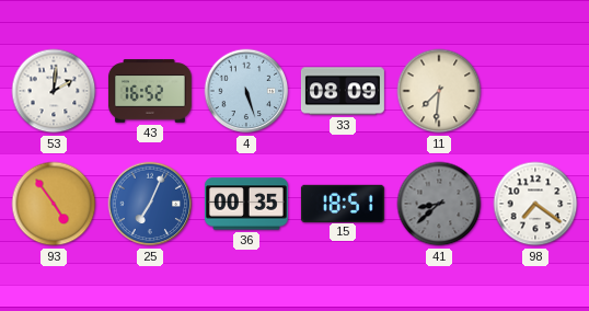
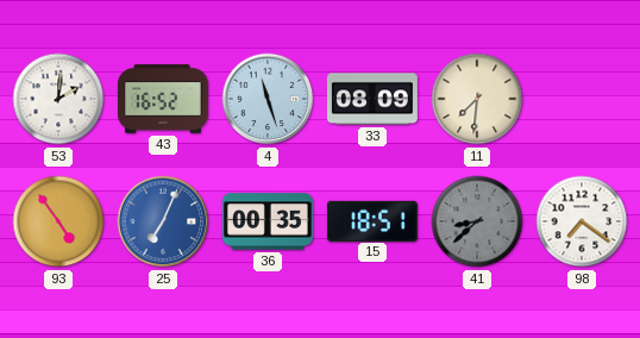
4: 5:27 -> 11:27
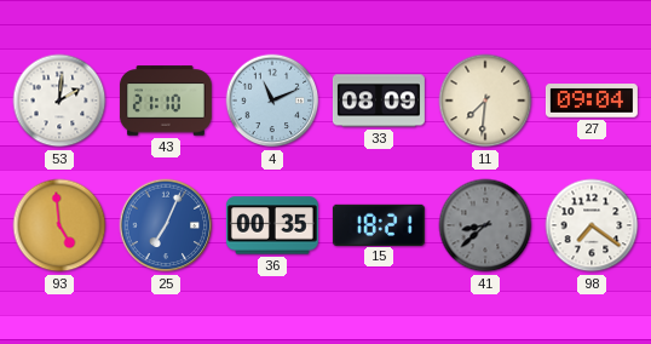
43: 16:52 -> 21:10
4: 11:27 -> 11:11
27: none -> 09:04
93: 4:54 -> 4:59
15: 18:51 -> 18:21
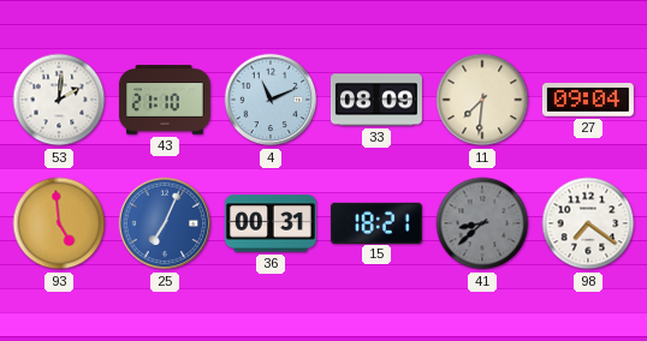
36: 00:35 -> 00:31
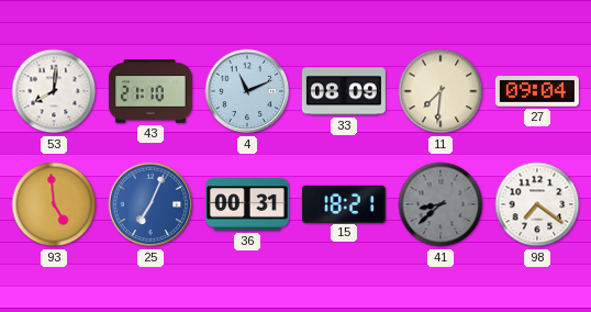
53: 2:01 -> 8:01
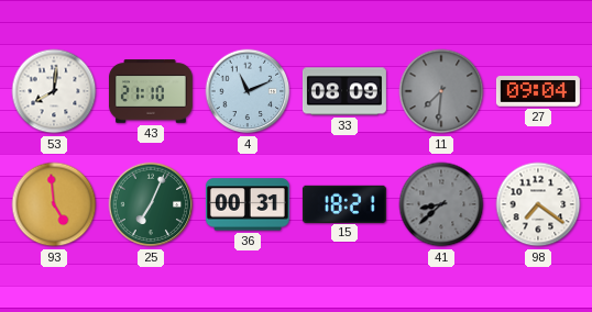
11 dial: cream -> grey
25 dial: blue -> green
